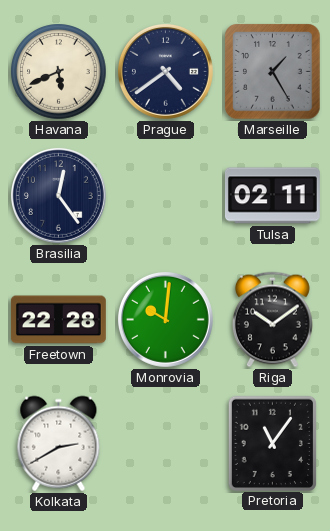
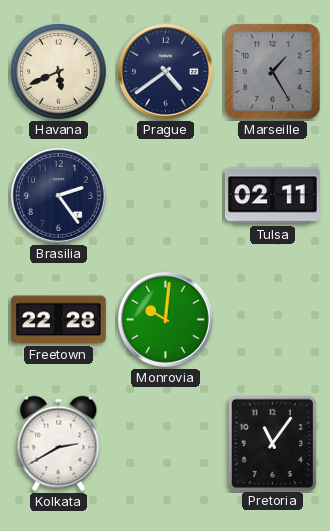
Brasilia: 12:24 -> 2:24
Riga: 10:09 -> none
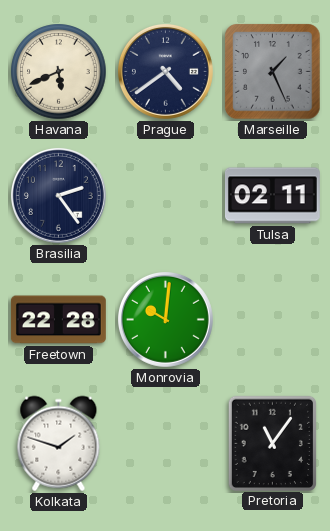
Marseille: 1:25 -> 1:26
Kolkata: 2:40 -> 1:48
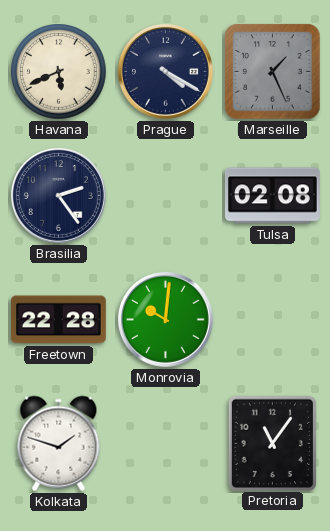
Prague: 4:39 -> 4:20
Tulsa: 02:11 -> 02:08
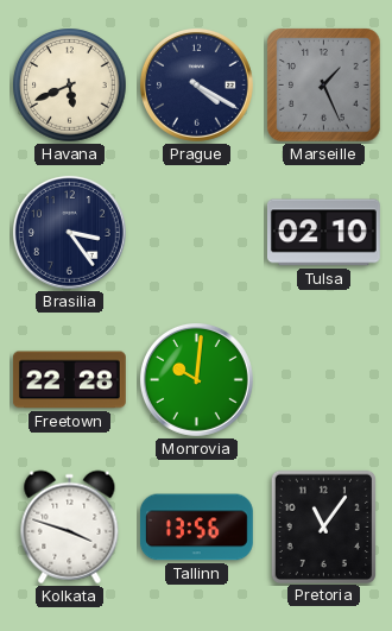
Brasilia: 2:24 -> 3:24
Tulsa: 02:08 -> 02:10
Kolkata: 1:48 -> 3:48
Tallinn: none -> 13:56
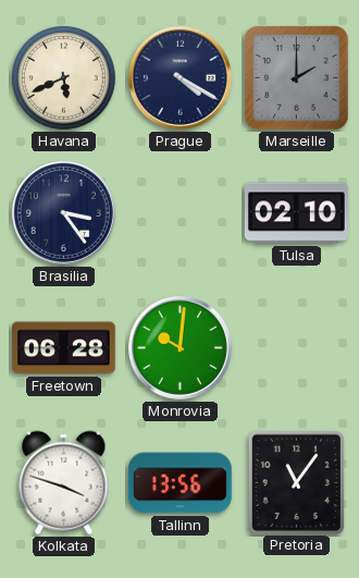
Marseille: 1:26 -> 2:00
Freetown: 22:28 -> 06:28
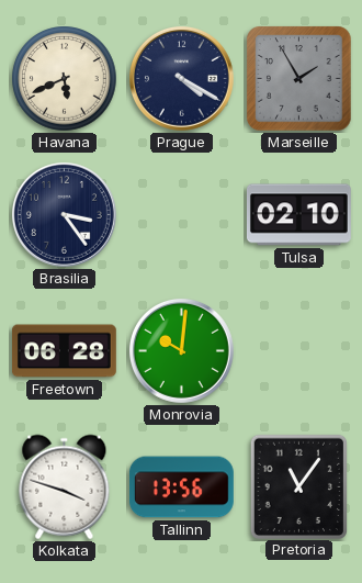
Marseille: 2:00 -> 1:55
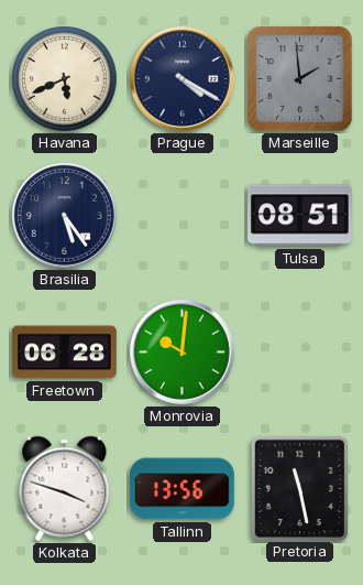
Marseille: 1:55 -> 1:59
Brasilia: 3:24 -> 5:24
Tulsa: 02:10 -> 08:51
Pretoria: 11:06 -> 11:28
